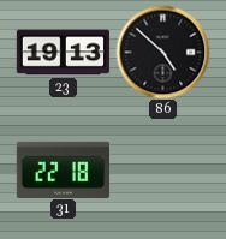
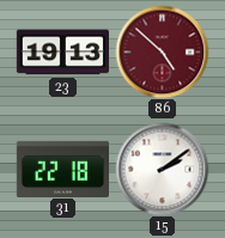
86 dial: black -> burgundy
15: none -> 2:09
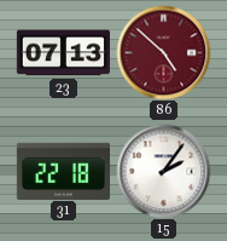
23: 19:13 -> 07:13
15: 2:09 -> 2:06
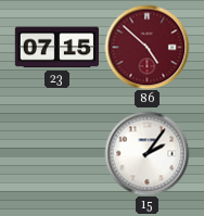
23: 07:13 -> 07:15
31: 22:18 -> none
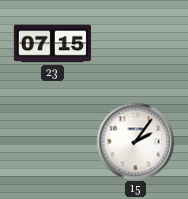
86: 4:52 -> none
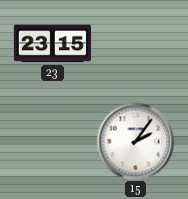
23: 07:15 -> 23:15
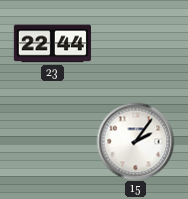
23: 23:15 -> 22:44
